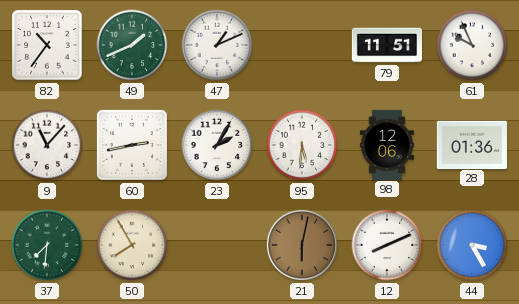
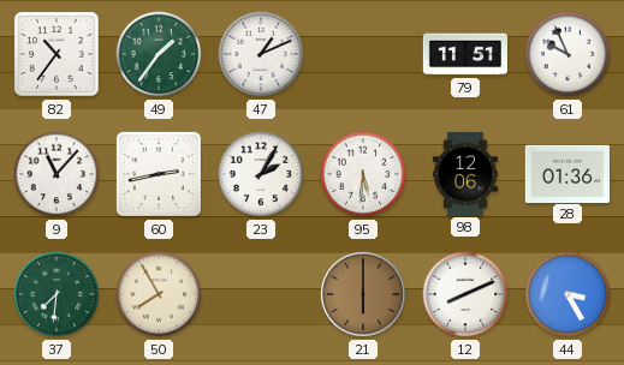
49: 1:41 -> 1:36
21: 6:02 -> 6:00
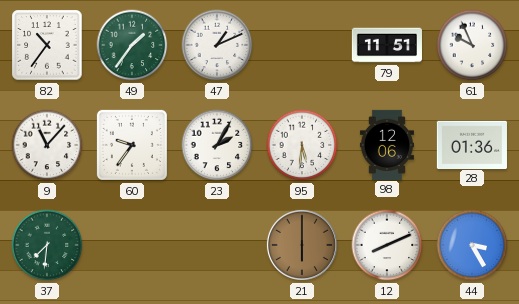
60: 2:43 -> 9:36
50: 7:55 -> none
